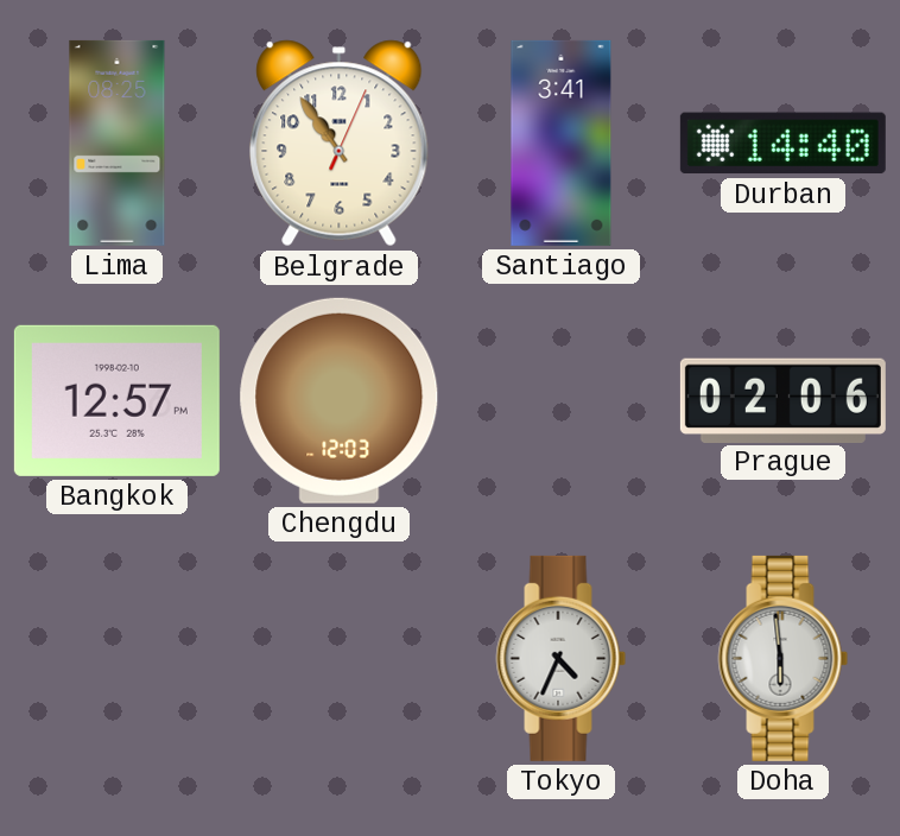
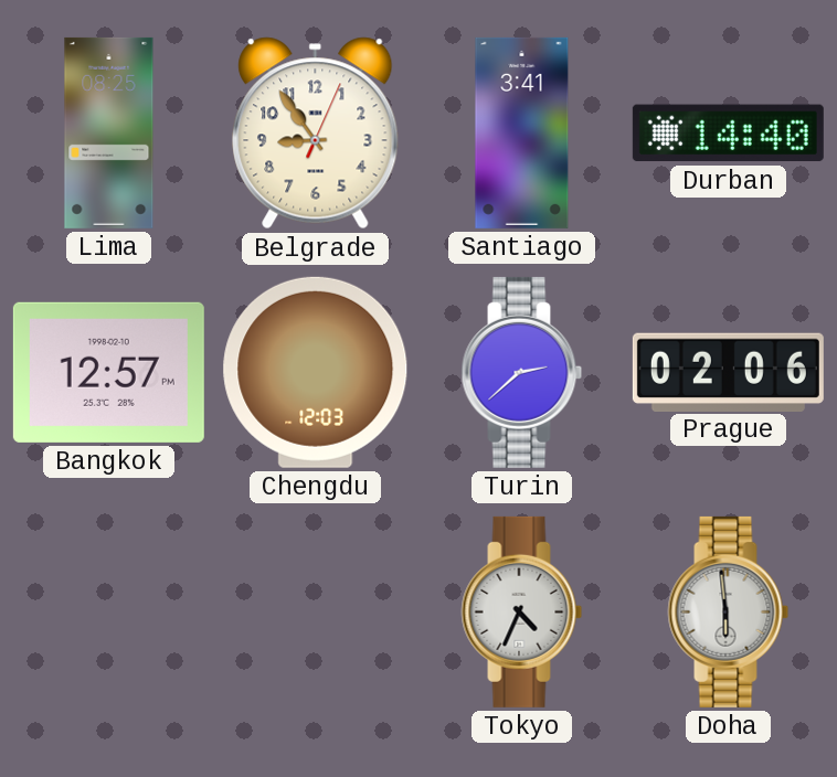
Belgrade: 10:54 -> 8:54
Turin: none -> 2:38
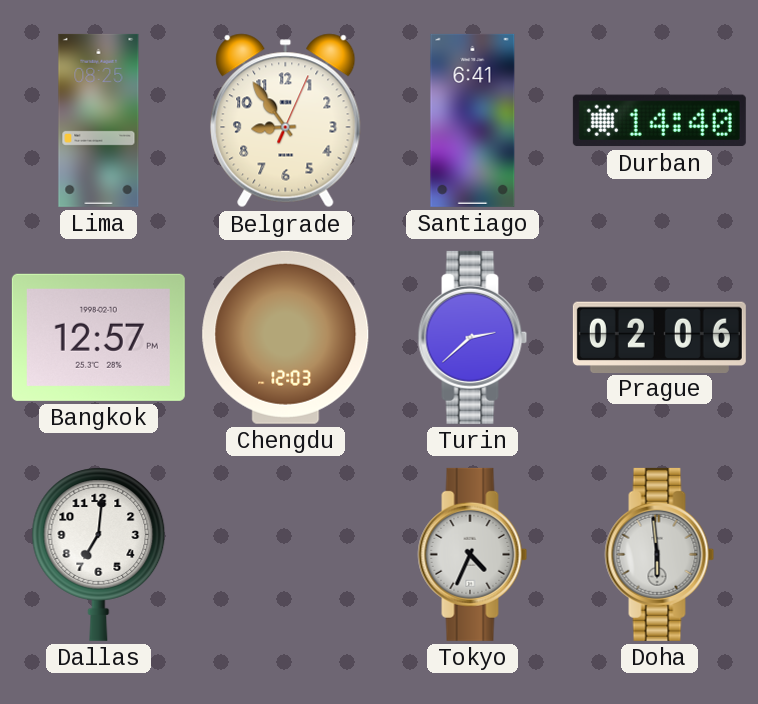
Santiago: 3:41 -> 6:41
Dallas: none -> 7:01
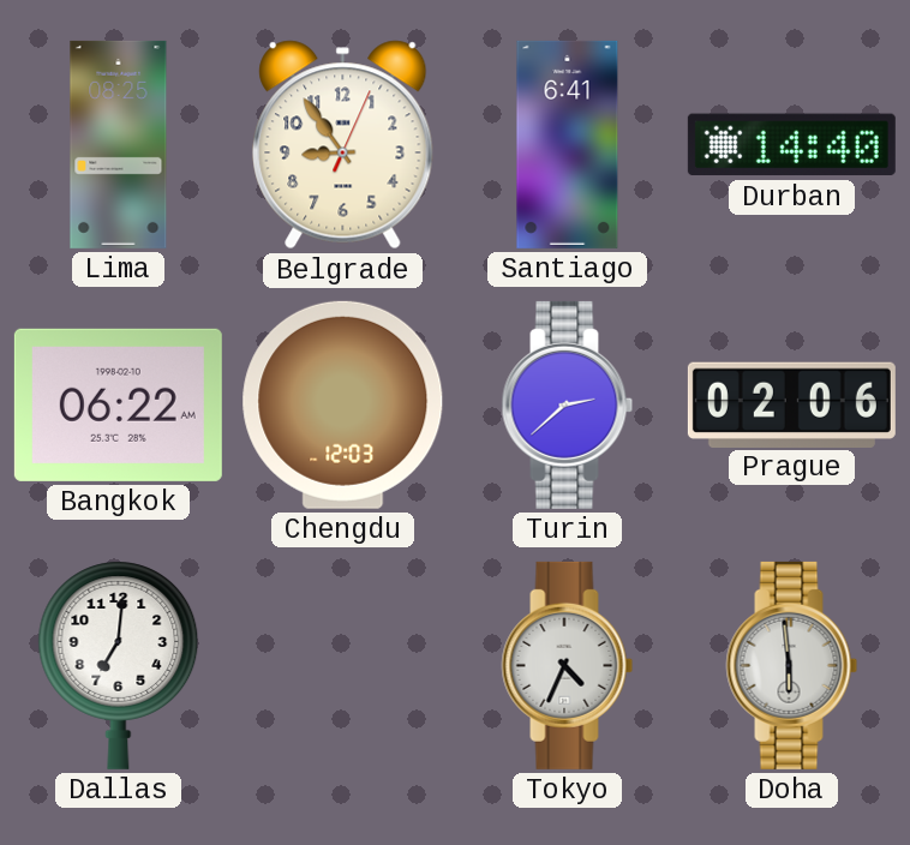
Bangkok: 12:57 -> 06:22
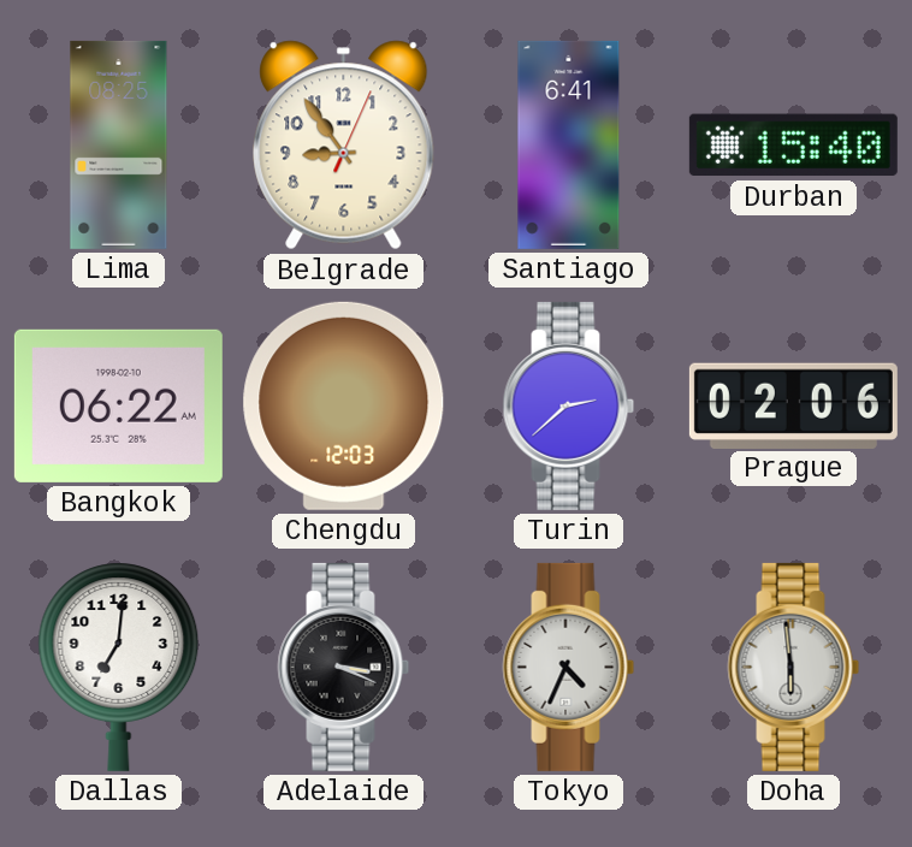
Durban: 14:40 -> 15:40
Adelaide: none -> 3:19
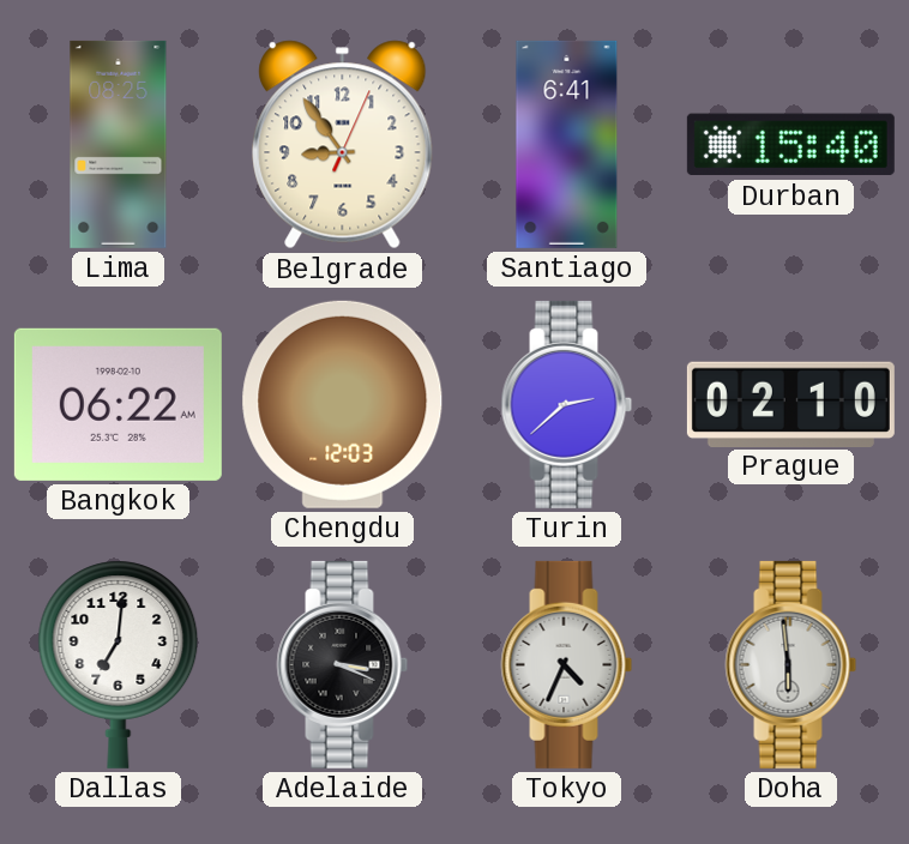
Prague: 02:06 -> 02:10
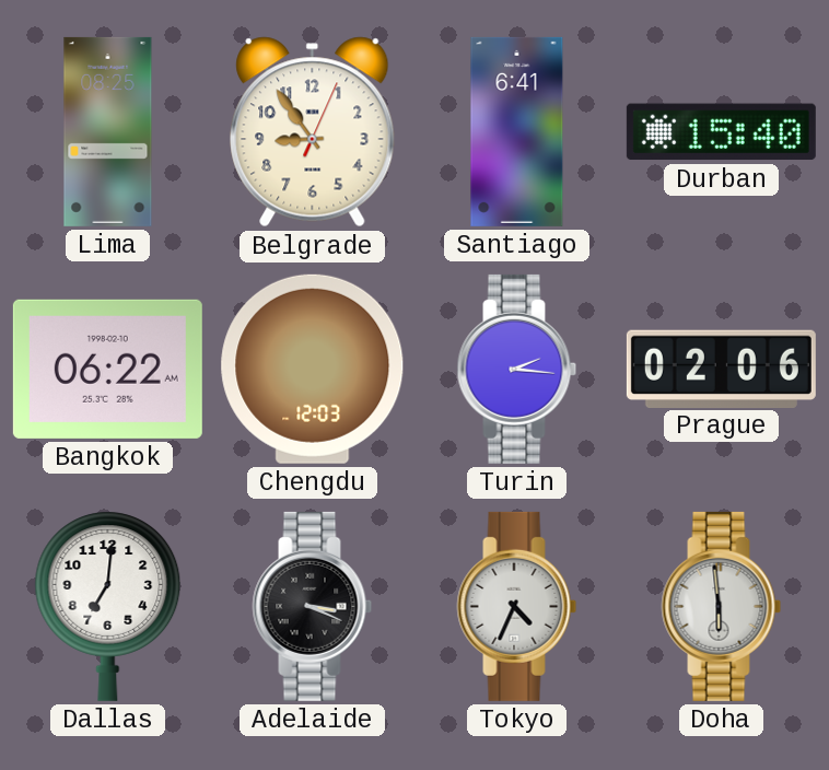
Turin: 2:38 -> 2:16
Prague: 02:10 -> 02:06
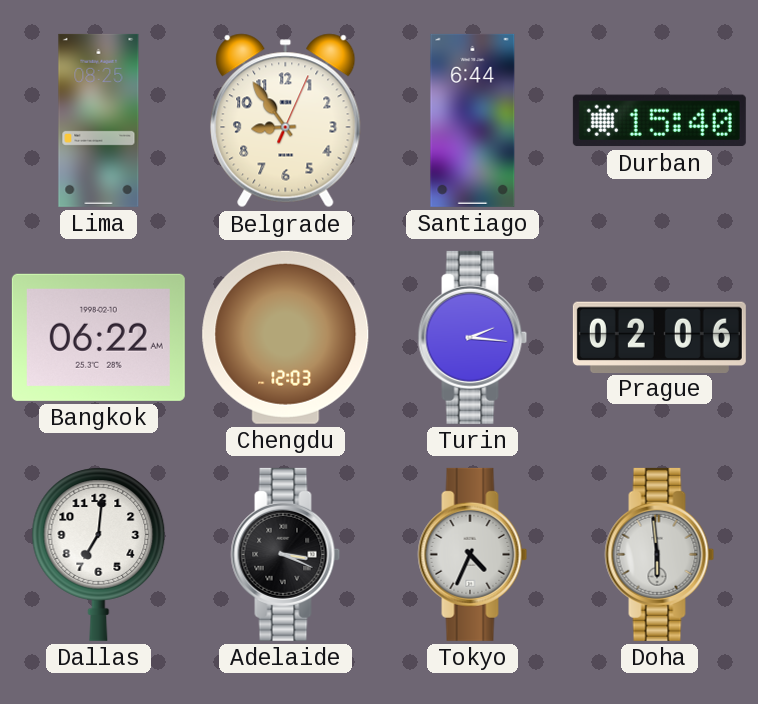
Santiago: 6:41 -> 6:44
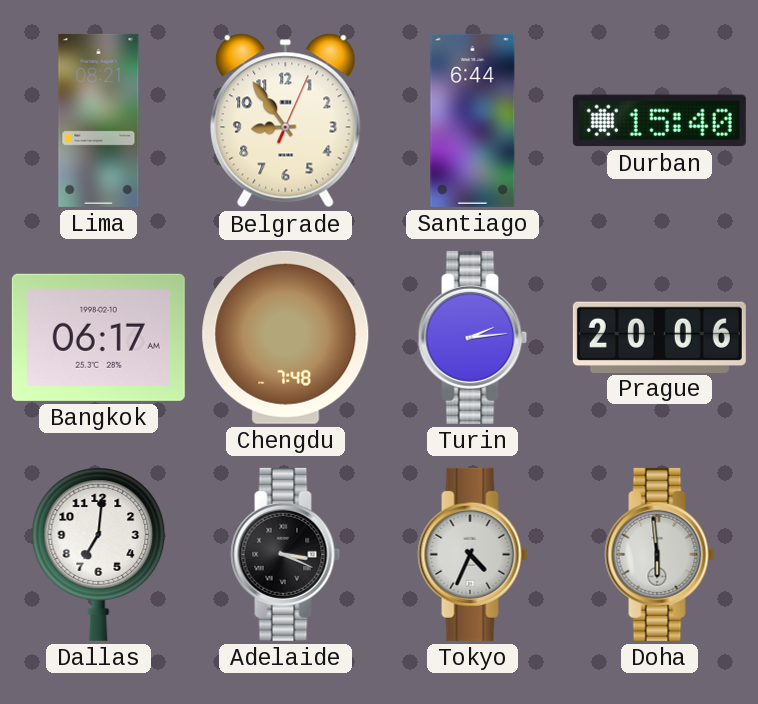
Lima: 08:25 -> 08:21
Bangkok: 06:22 -> 06:17
Chengdu: 12:03 -> 7:48
Turin: 2:16 -> 2:14
Prague: 02:06 -> 20:06
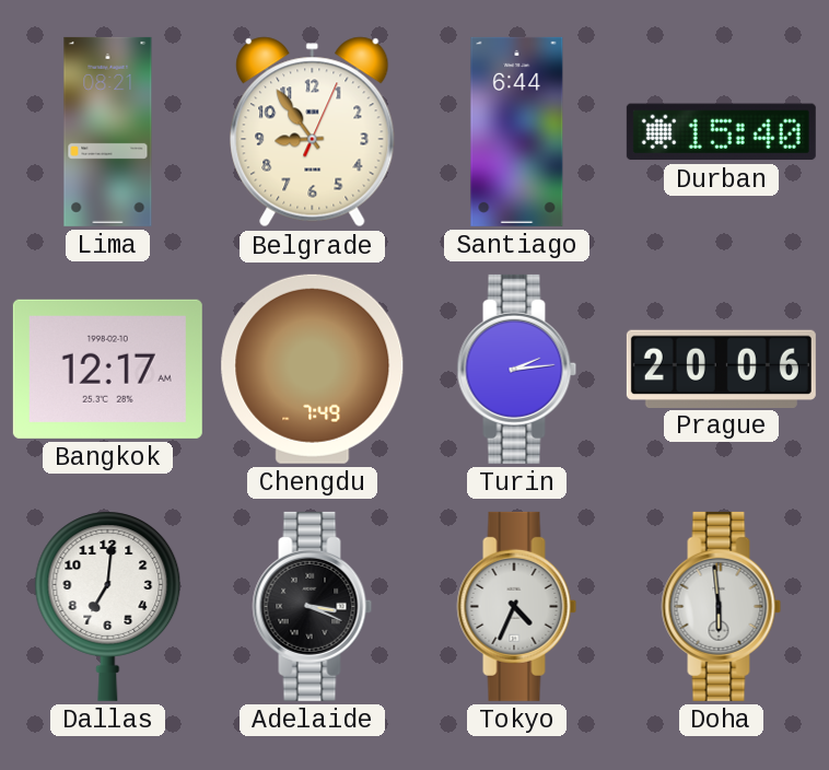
Bangkok: 06:17 -> 12:17
Chengdu: 7:48 -> 7:49
